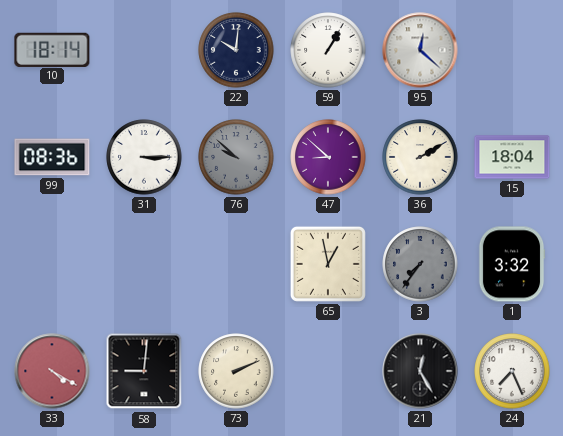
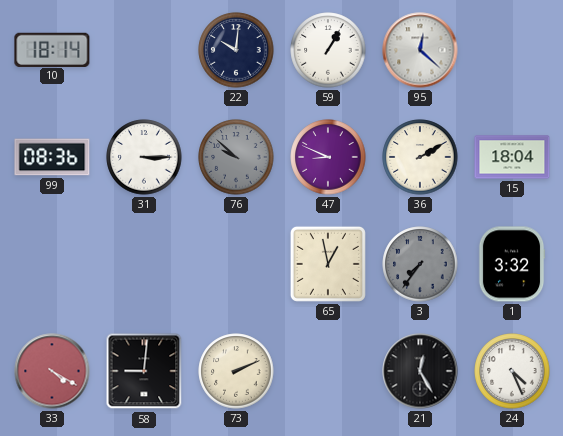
47: 8:52 -> 8:49
24: 7:26 -> 4:26
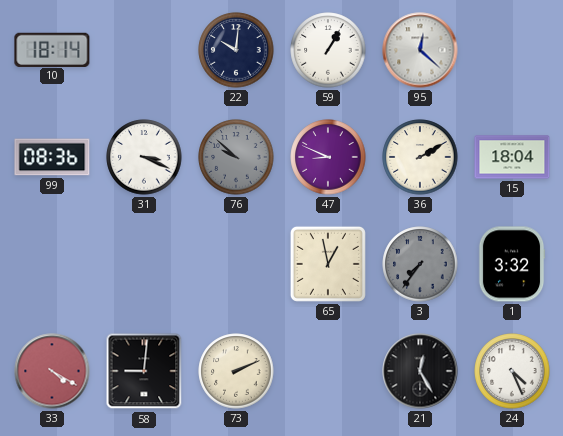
31: 3:15 -> 3:19
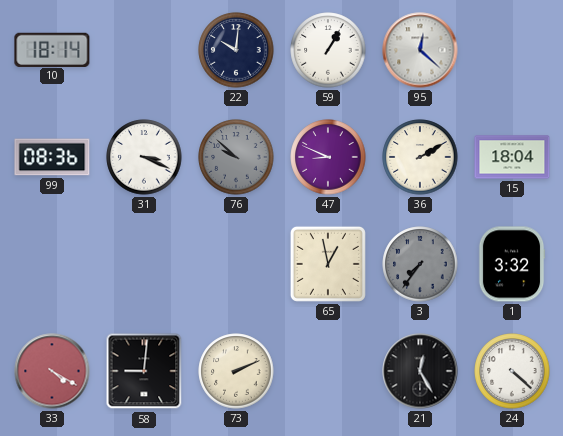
24: 4:26 -> 4:22
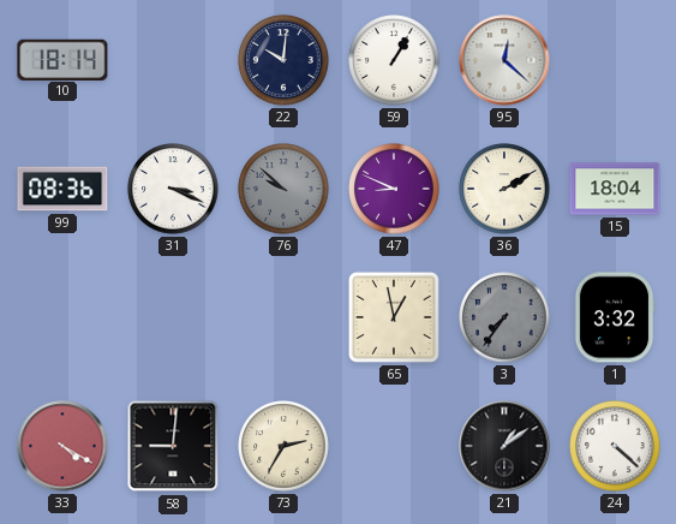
73: 2:11 -> 2:35
21: 12:25 -> 1:09
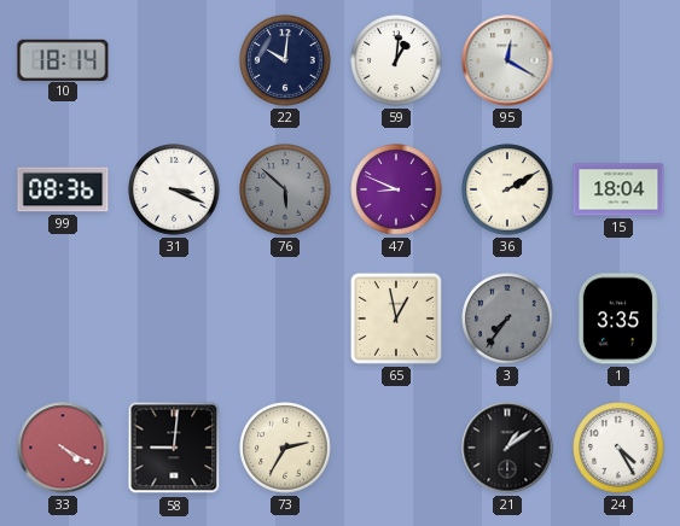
59: 1:05 -> 1:01
95: 12:22 -> 12:20
76: 9:52 -> 5:52
1: 3:32 -> 3:35
24: 4:22 -> 4:25
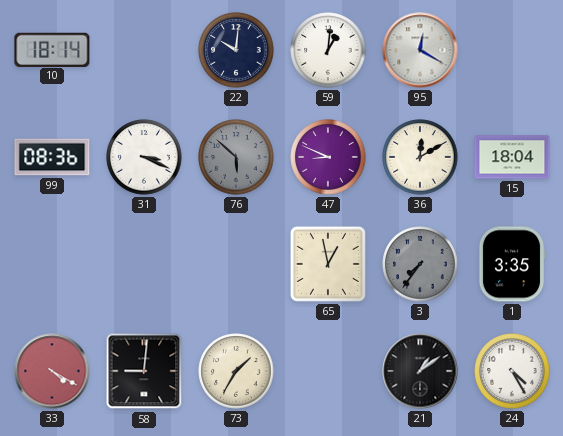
36: 2:10 -> 12:10
73: 2:35 -> 1:35
